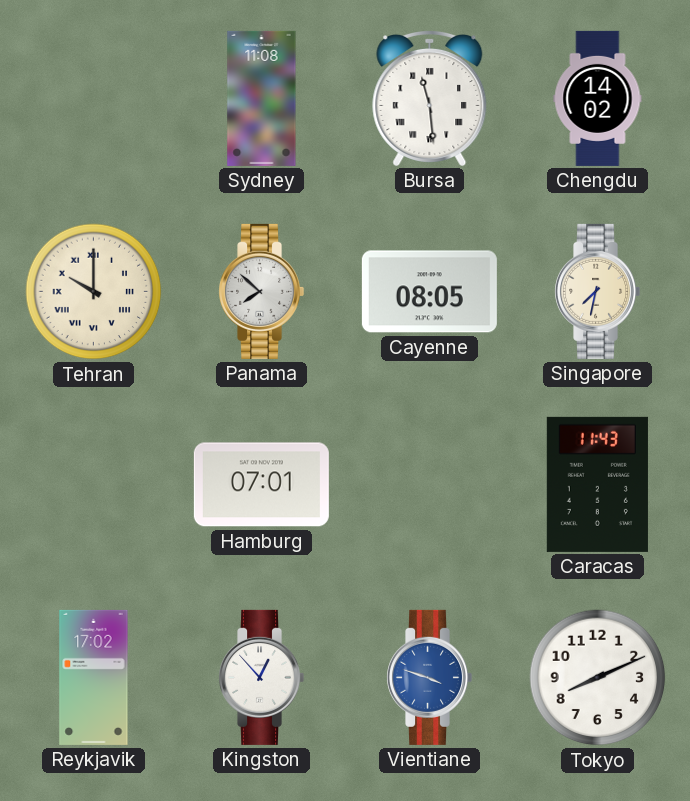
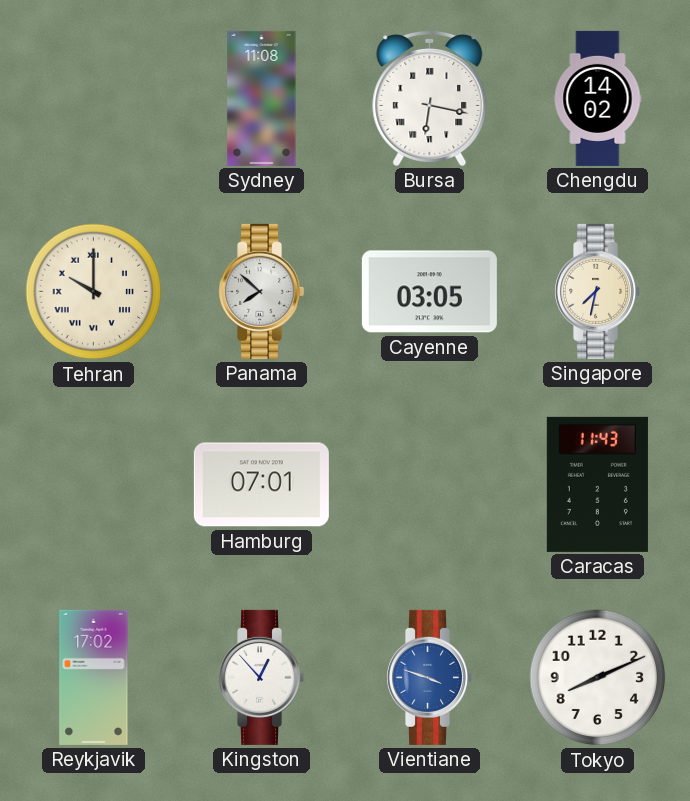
Bursa: 11:29 -> 6:17
Cayenne: 08:05 -> 03:05
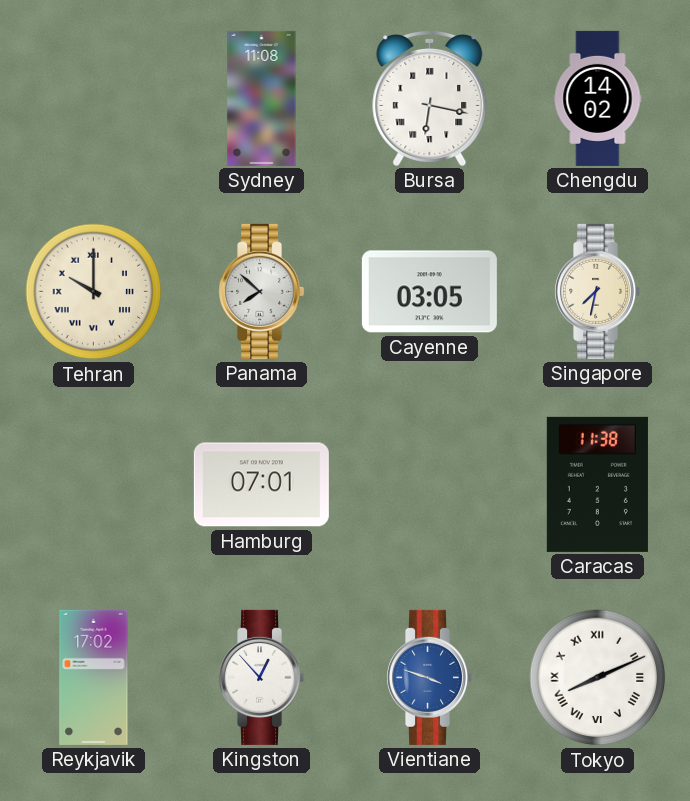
Caracas: 11:43 -> 11:38
Tokyo numerals: Arabic -> Roman
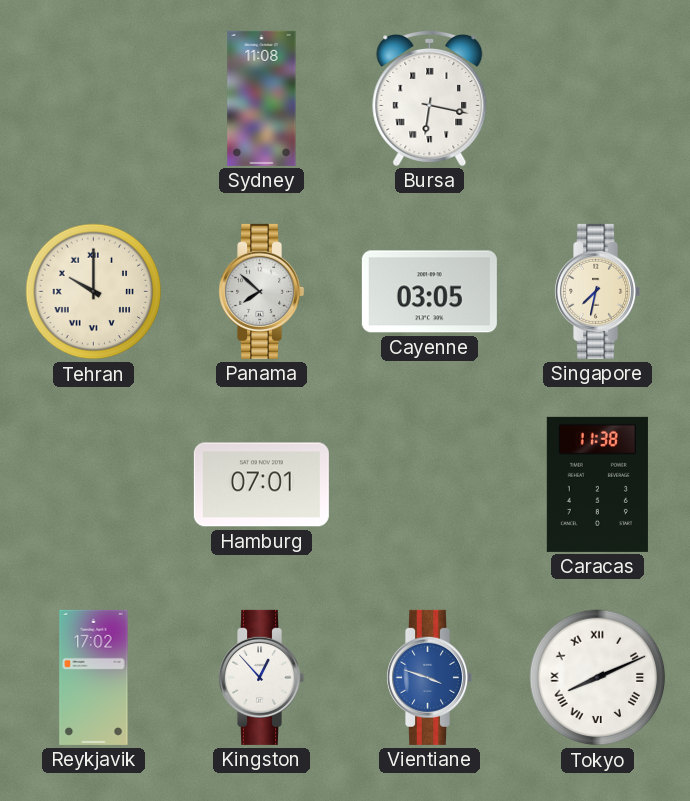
Chengdu: 14:02 -> none
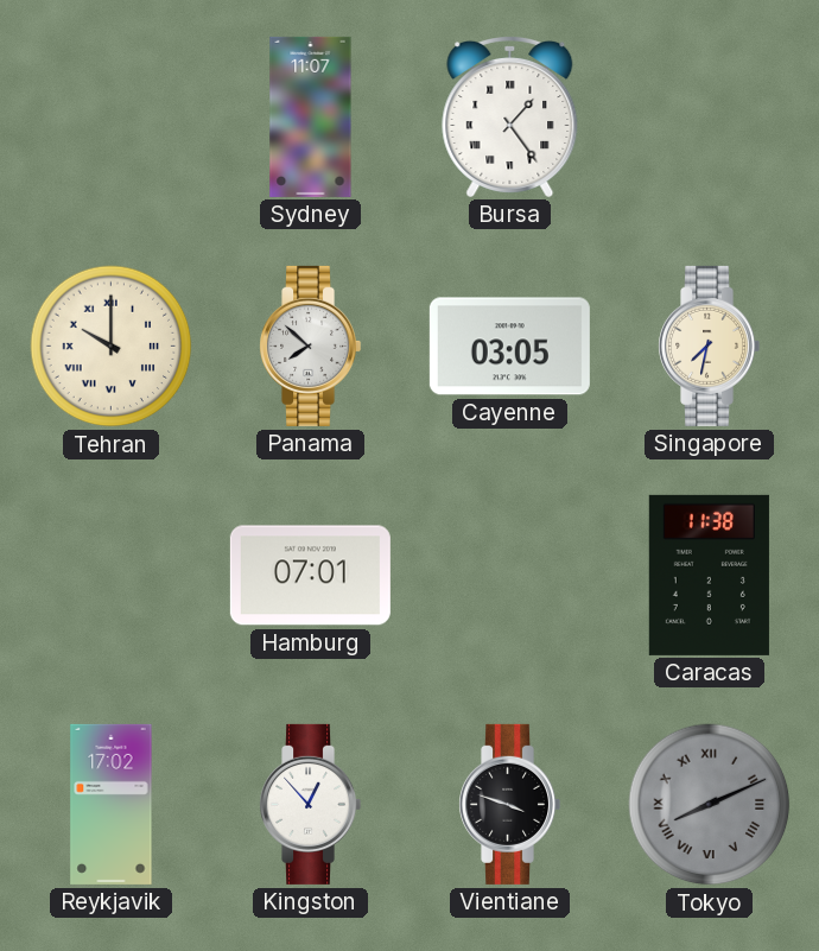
Sydney: 11:08 -> 11:07
Bursa: 6:17 -> 1:24
Vientiane dial: blue -> black
Tokyo dial: white -> grey
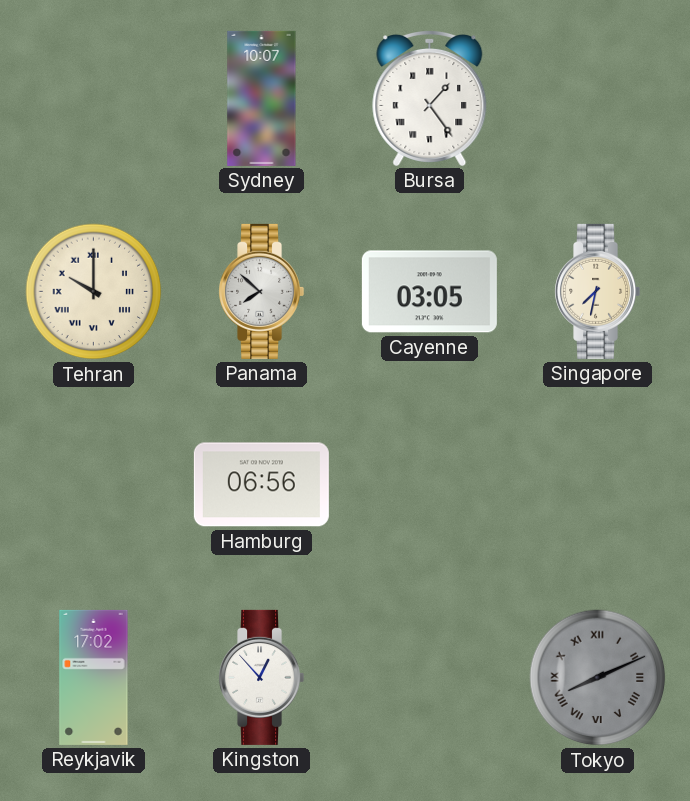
Sydney: 11:07 -> 10:07
Hamburg: 07:01 -> 06:56
Caracas: 11:38 -> none
Vientiane: 3:48 -> none
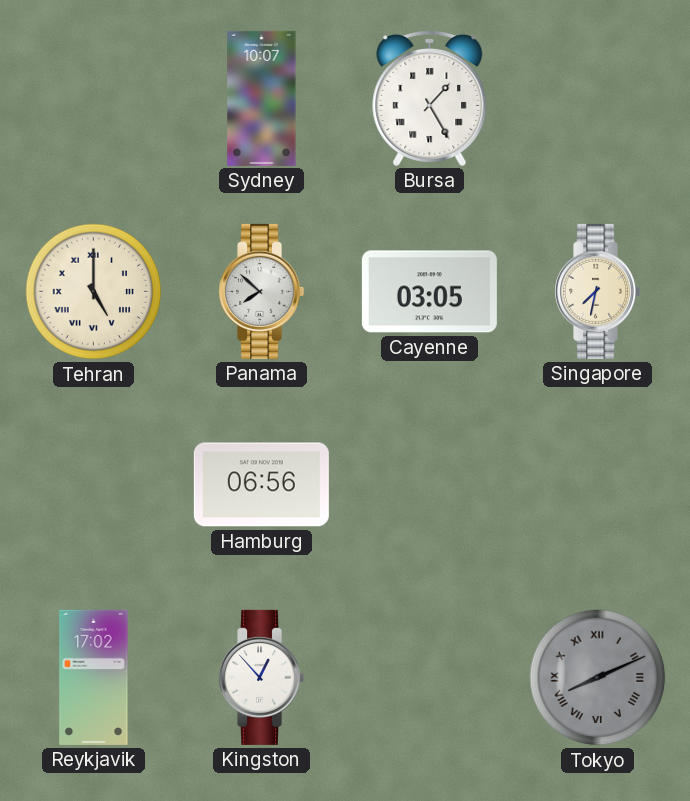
Bursa: 1:24 -> 1:25
Tehran: 10:00 -> 5:00
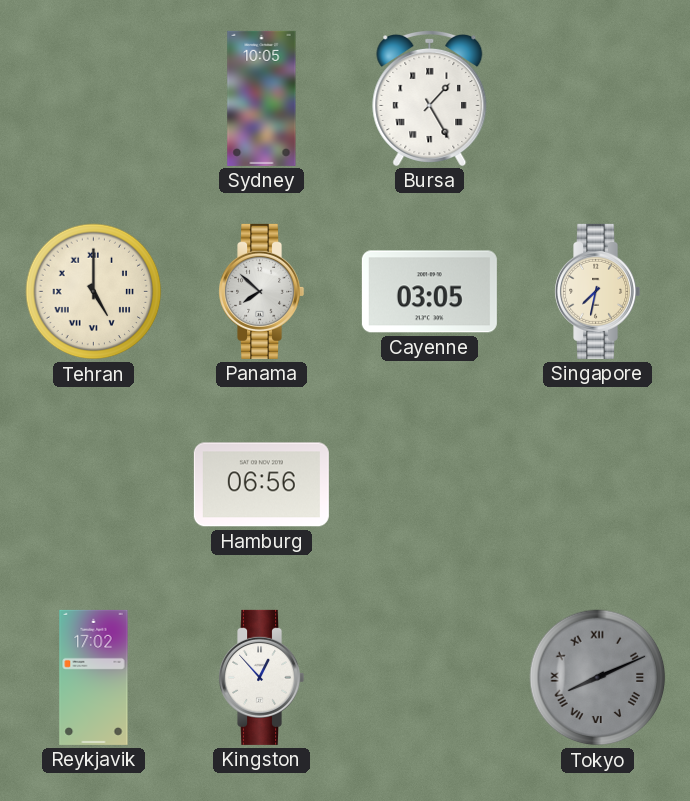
Sydney: 10:07 -> 10:05
